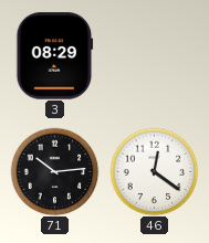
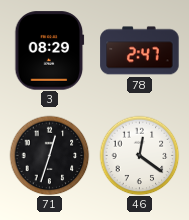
78: none -> 2:47
71: 10:14 -> 12:33
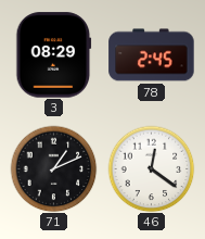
78: 2:47 -> 2:45
71: 12:33 -> 1:11
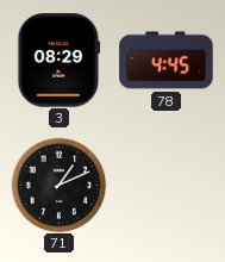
78: 2:45 -> 4:45
46: 12:21 -> none
